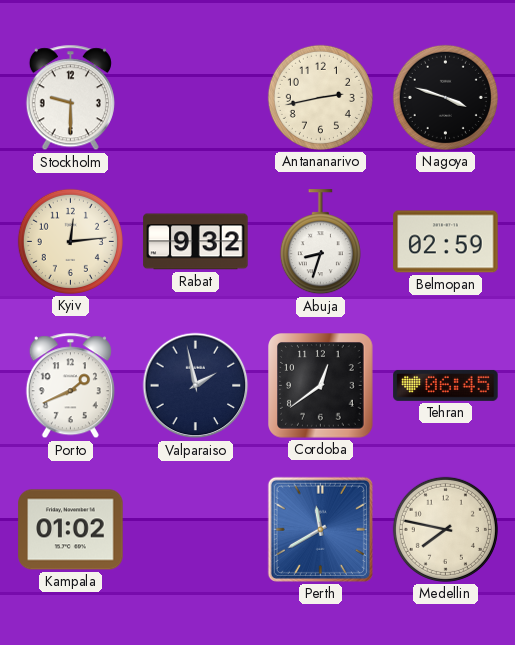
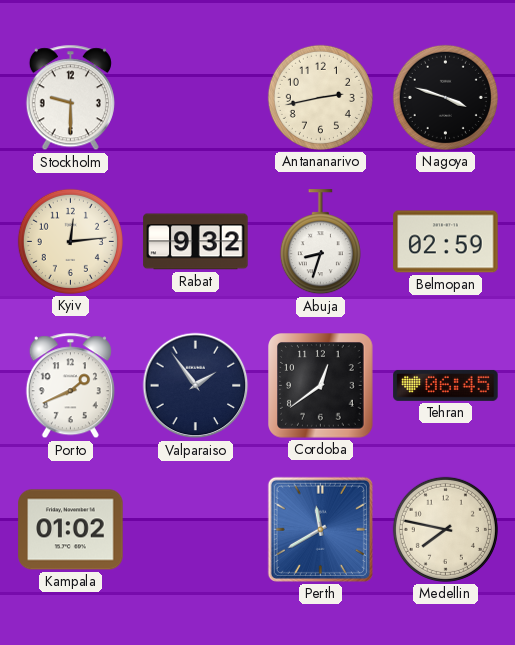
Valparaiso: 1:58 -> 1:54
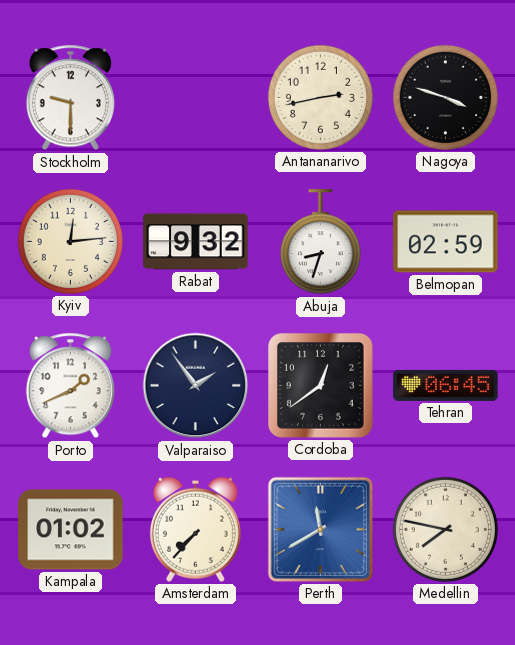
Amsterdam: none -> 7:37
